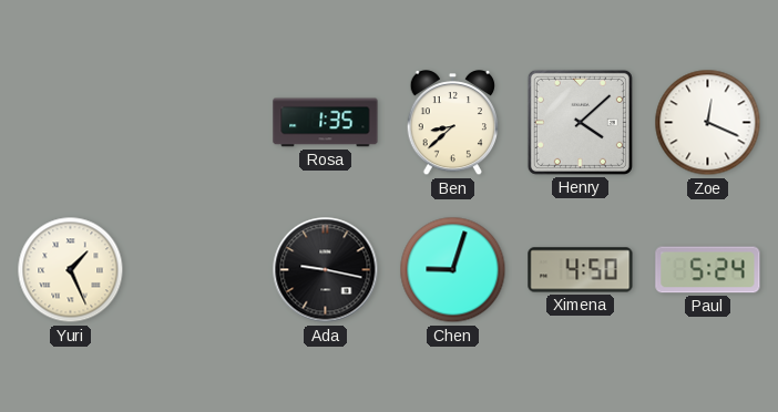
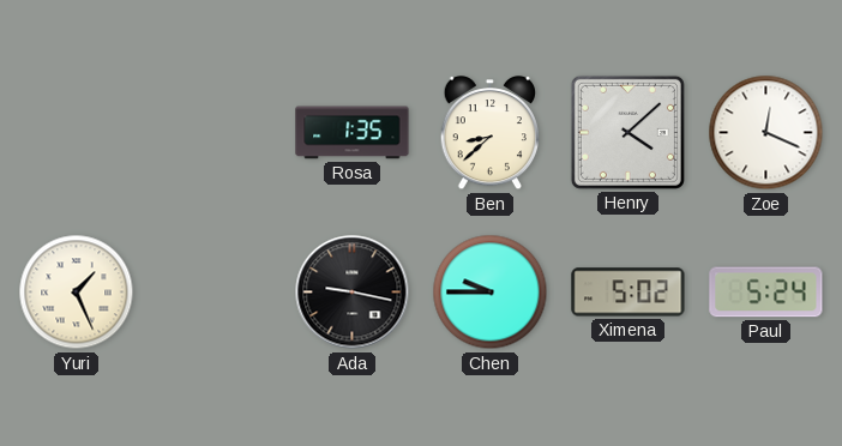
Chen: 9:03 -> 9:45
Ximena: 4:50 -> 5:02
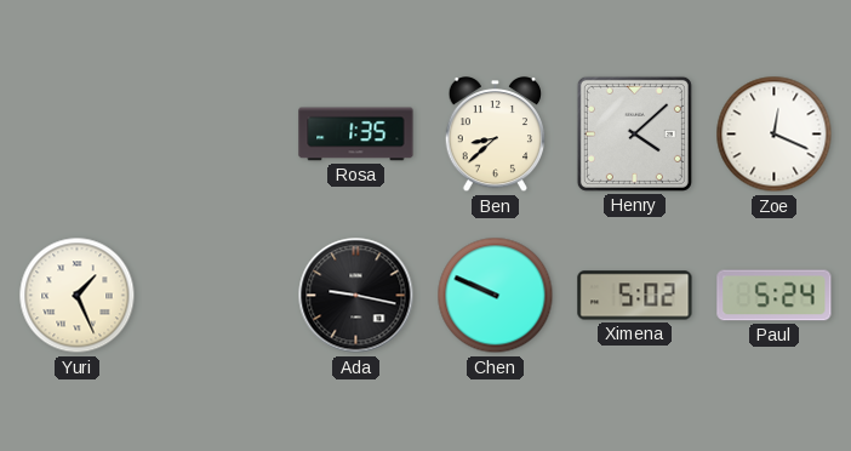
Chen: 9:45 -> 9:49
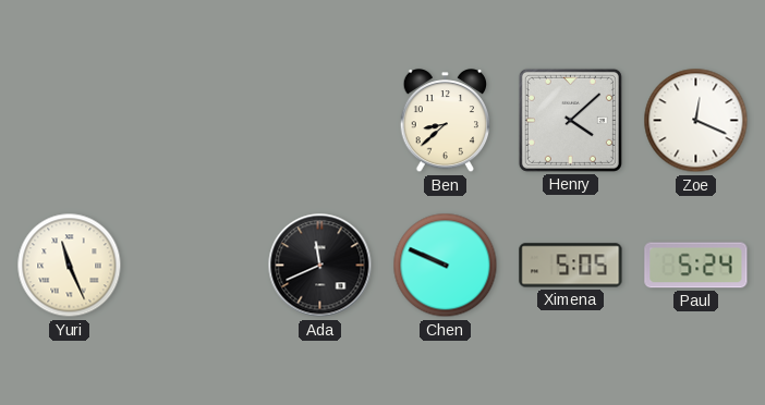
Rosa: 1:35 -> none
Yuri: 1:26 -> 11:26
Ada: 9:17 -> 11:41
Ximena: 5:02 -> 5:05
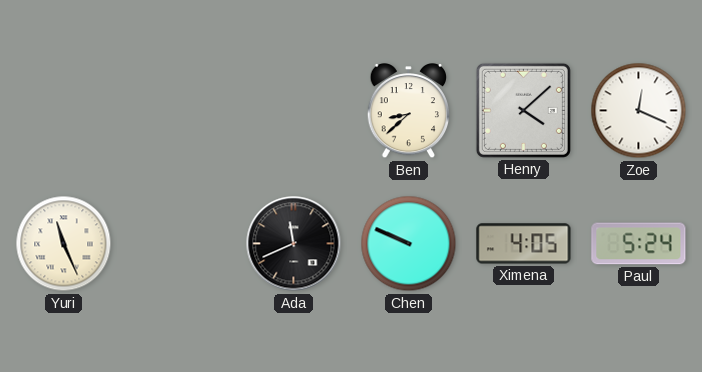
Ximena: 5:05 -> 4:05
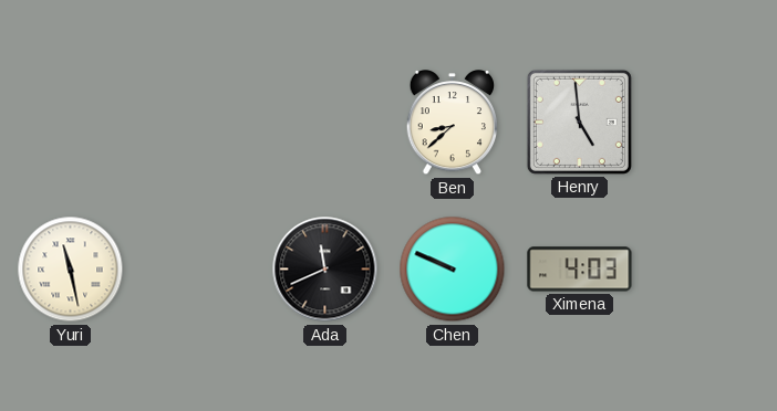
Henry: 4:08 -> 4:59
Zoe: 12:19 -> none
Yuri: 11:26 -> 11:28
Ximena: 4:05 -> 4:03
Paul: 5:24 -> none
